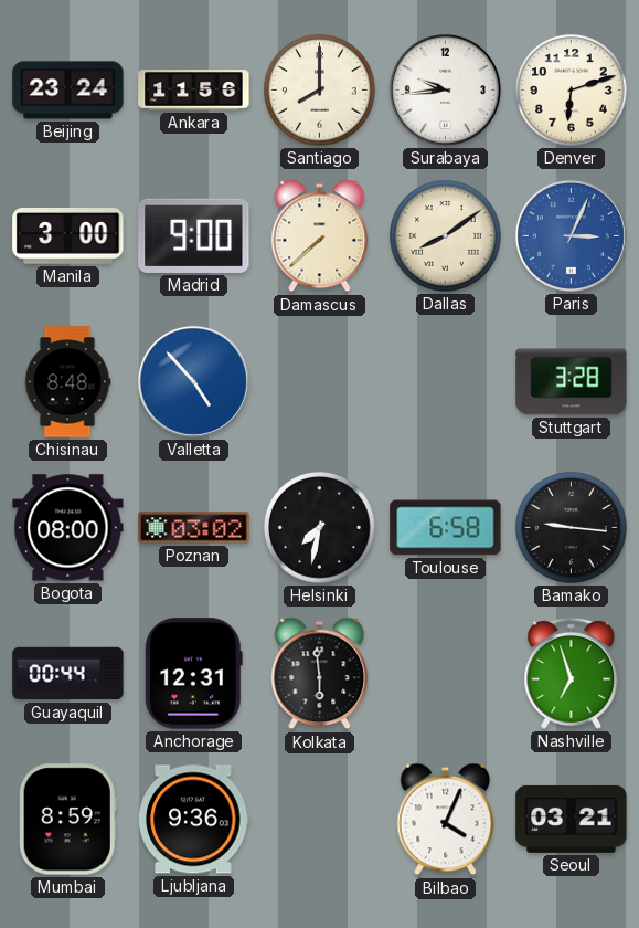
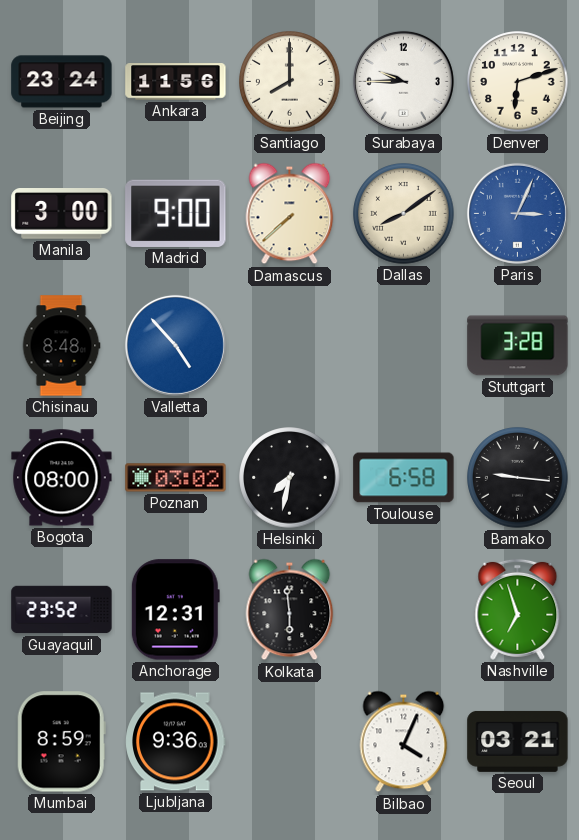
Surabaya: 9:44 -> 9:45
Guayaquil: 00:44 -> 23:52
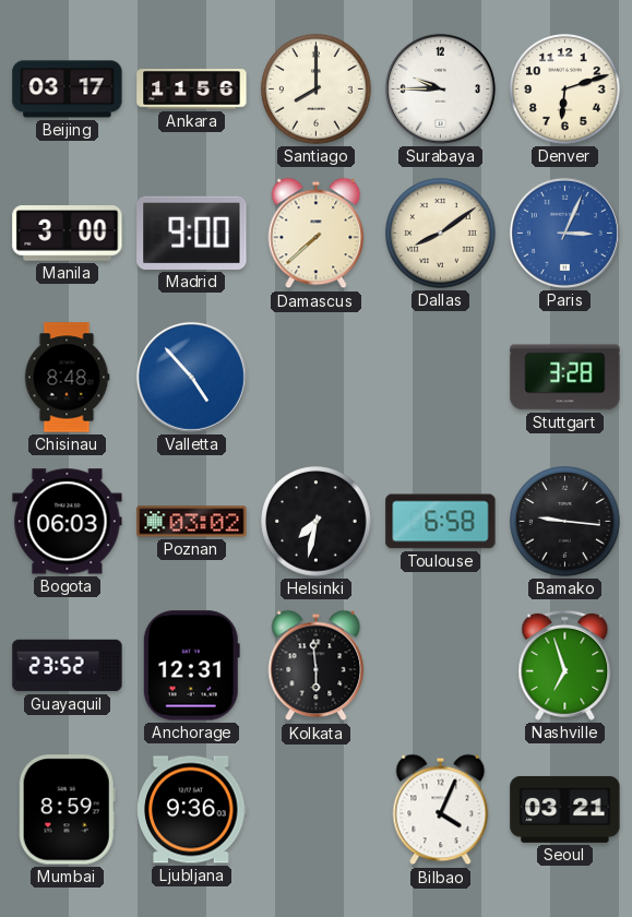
Beijing: 23:24 -> 03:17
Bogota: 08:00 -> 06:03
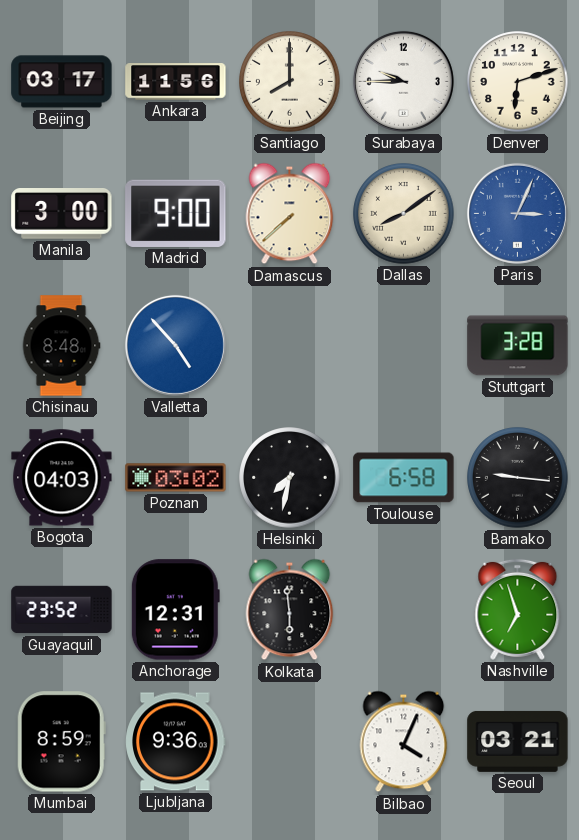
Bogota: 06:03 -> 04:03
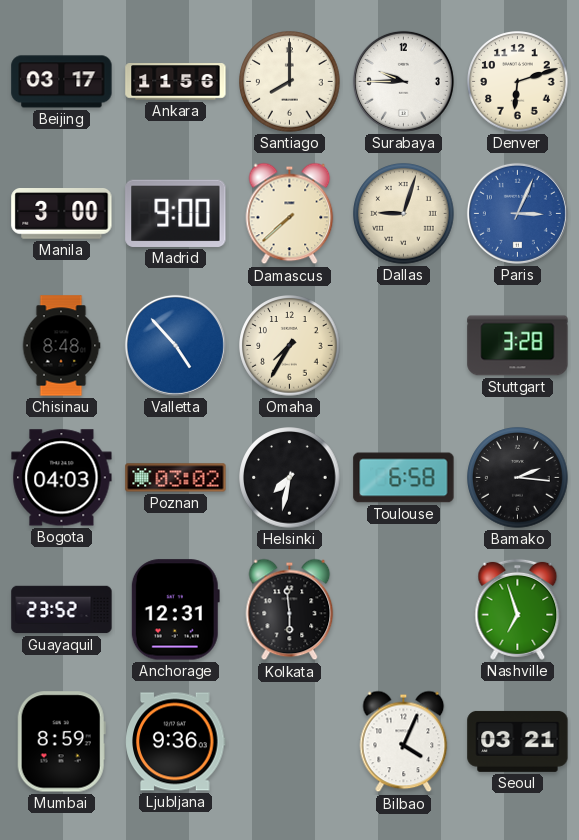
Dallas: 8:09 -> 9:03
Omaha: none -> 7:35
Bamako: 9:16 -> 2:16
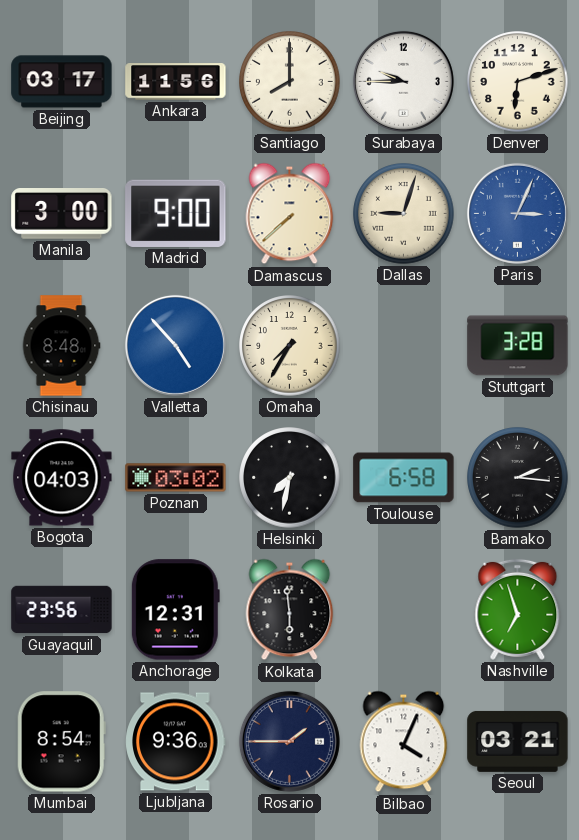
Guayaquil: 23:52 -> 23:56
Mumbai: 8:59 -> 8:54
Rosario: none -> 1:45
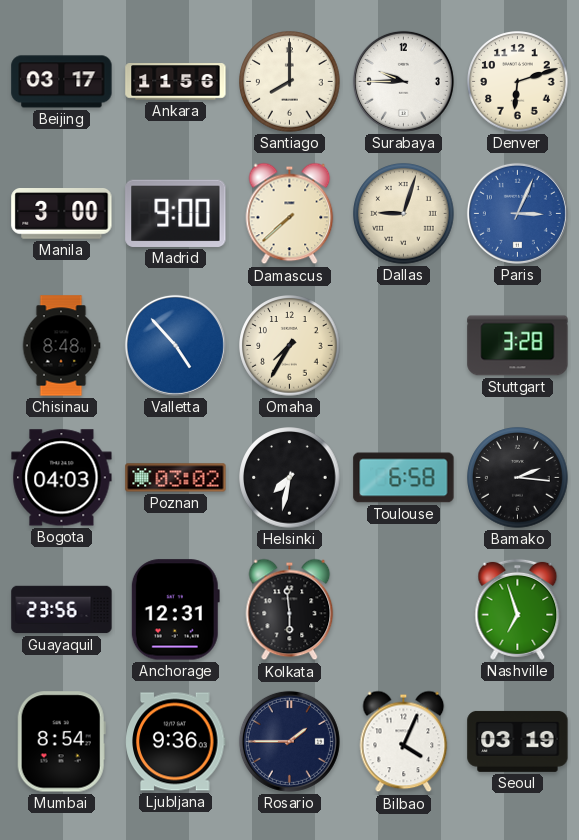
Seoul: 03:21 -> 03:19
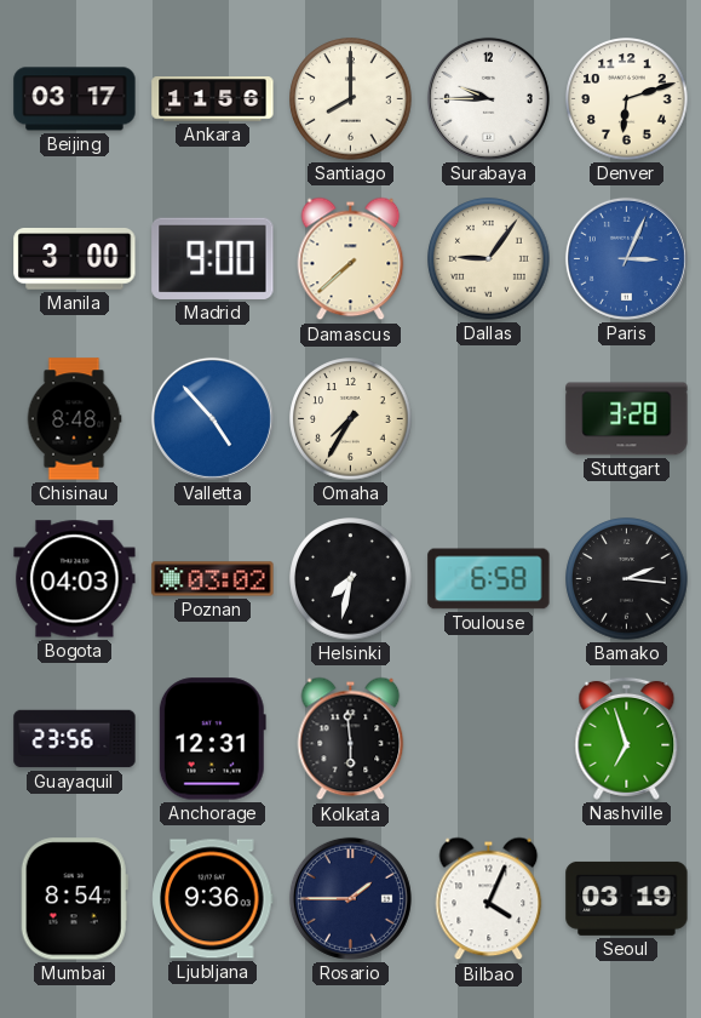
Dallas: 9:03 -> 9:06
